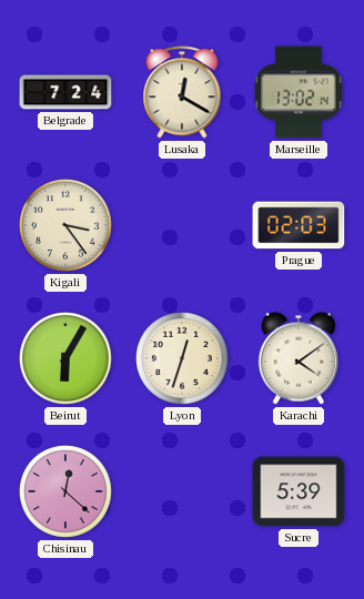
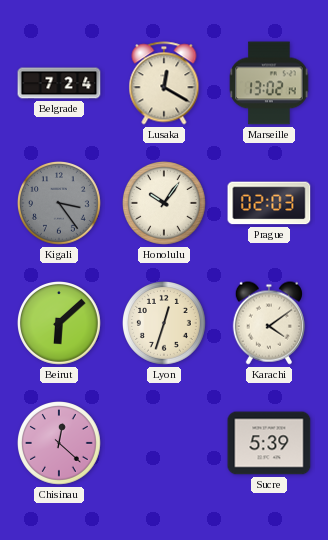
Kigali dial: cream -> grey
Honolulu: none -> 10:06
Beirut: 6:05 -> 6:08
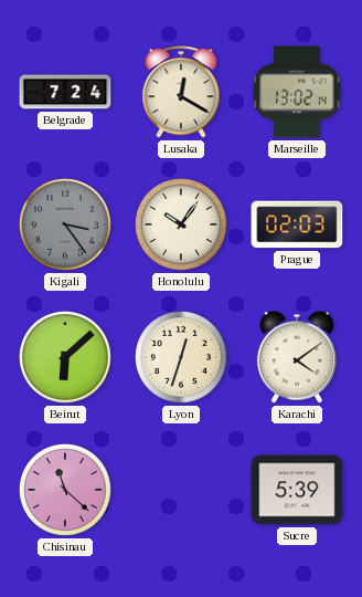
Chisinau: 12:22 -> 11:22
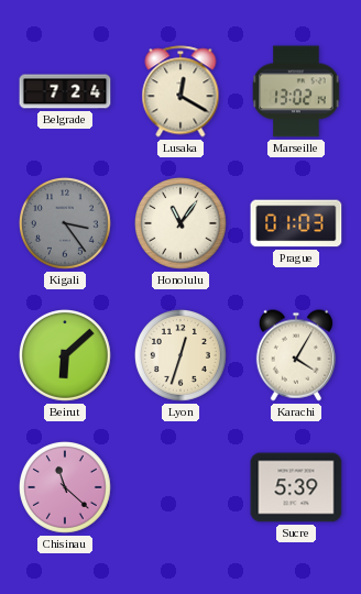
Honolulu: 10:06 -> 11:06
Prague: 02:03 -> 01:03
Karachi: 4:09 -> 4:05
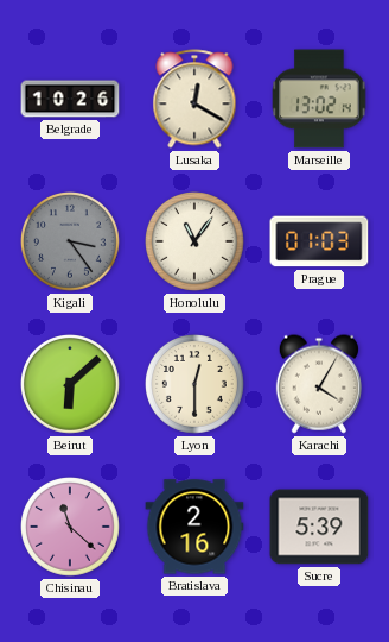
Belgrade: 7:24 -> 10:26
Lyon: 12:33 -> 12:30
Bratislava: none -> 2:16
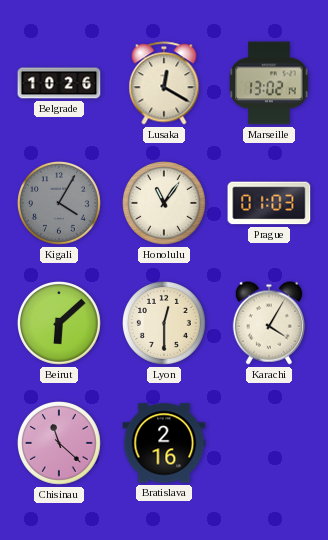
Kigali: 3:24 -> 4:05
Sucre: 5:39 -> none
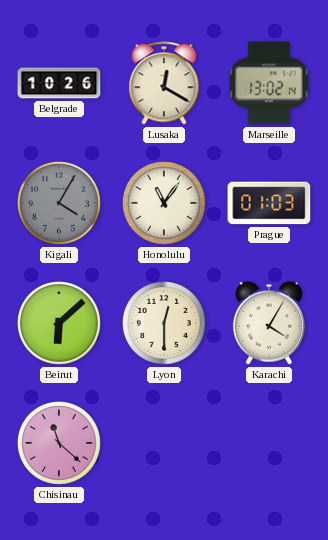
Bratislava: 2:16 -> none
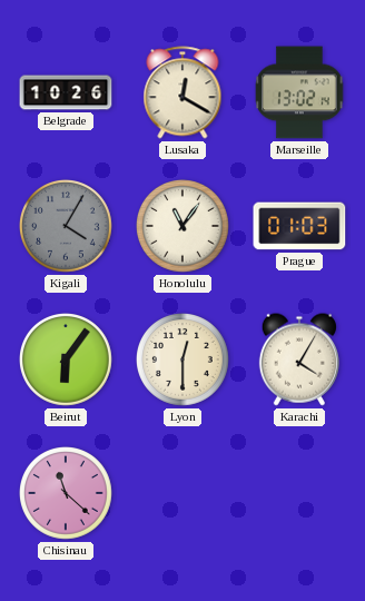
Beirut: 6:08 -> 6:06
